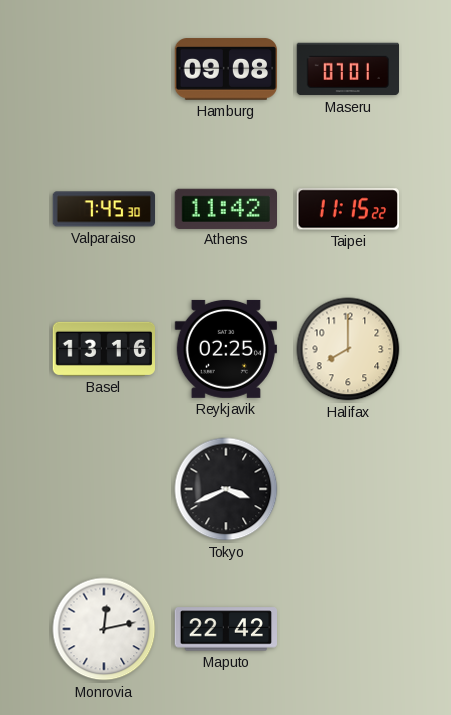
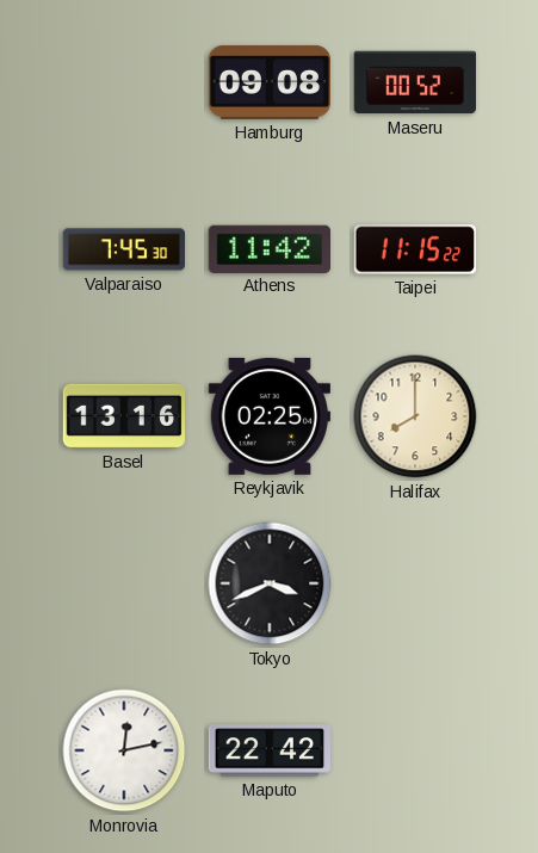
Maseru: 07:01 -> 00:52
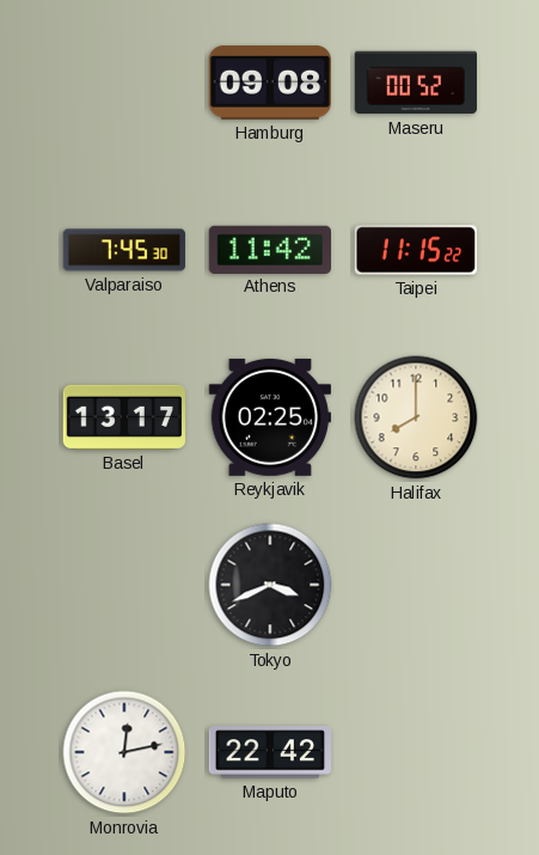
Basel: 13:16 -> 13:17
